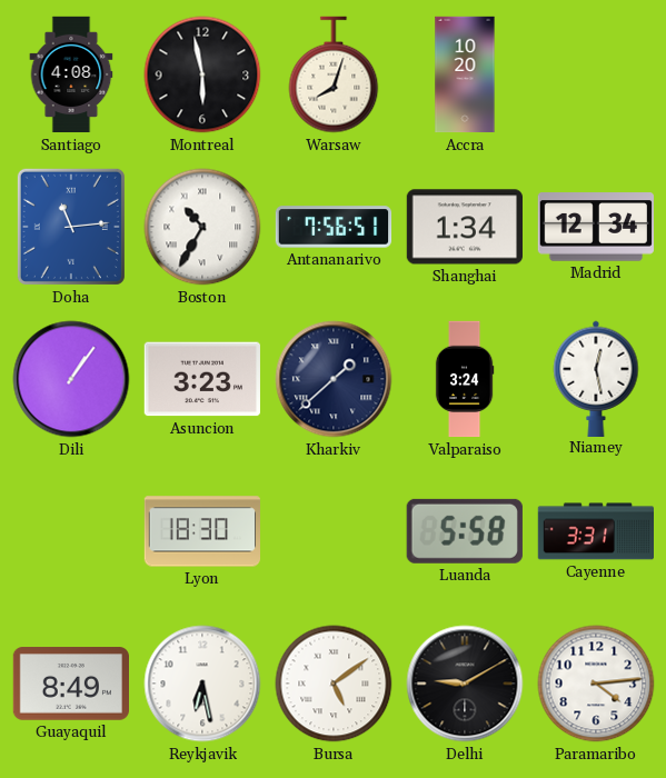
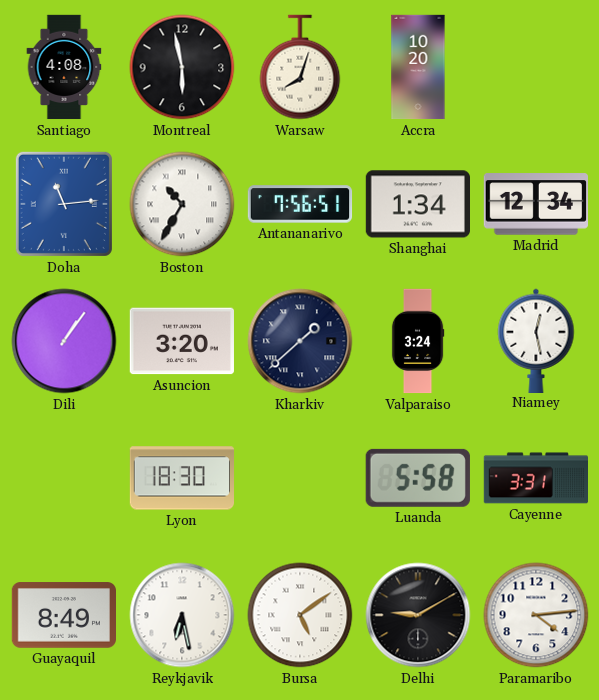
Asuncion: 3:23 -> 3:20
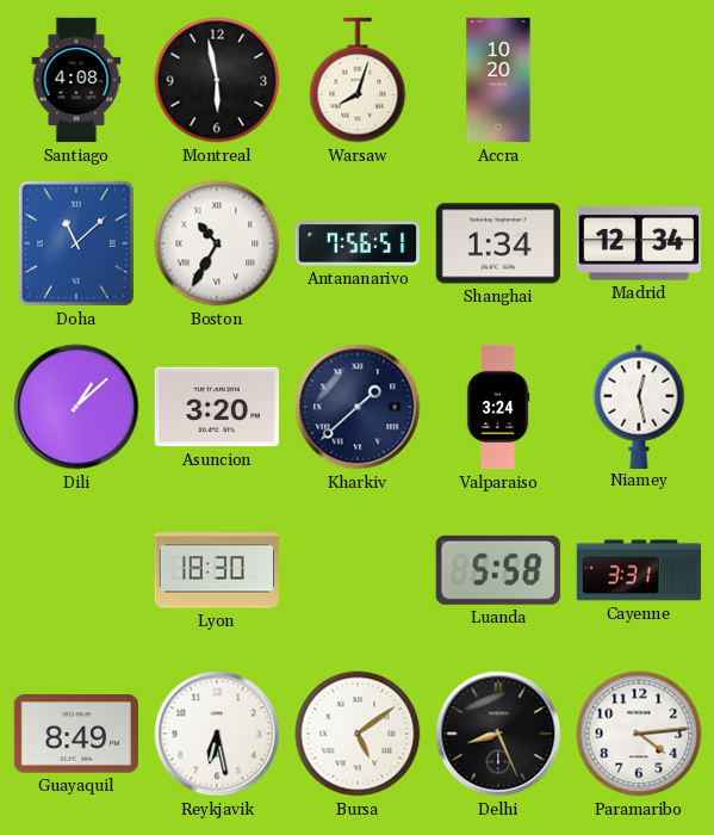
Doha: 11:14 -> 11:08
Dili: 1:06 -> 1:08
Delhi: 9:10 -> 8:26
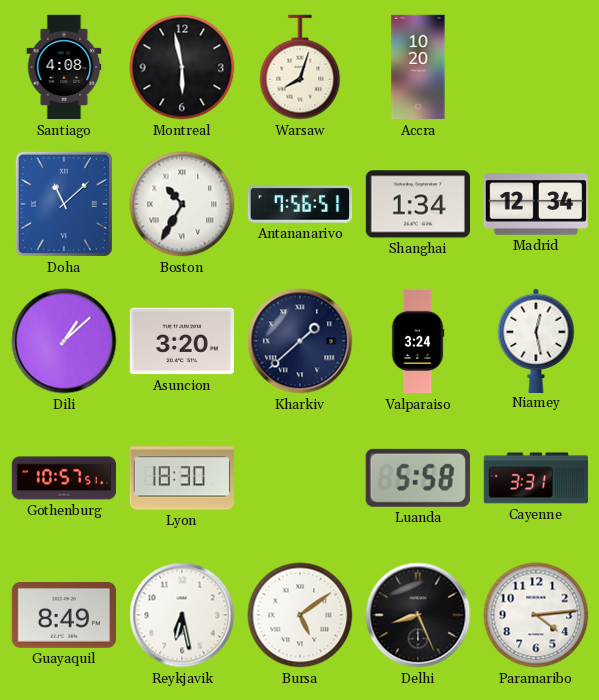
Gothenburg: none -> 10:57
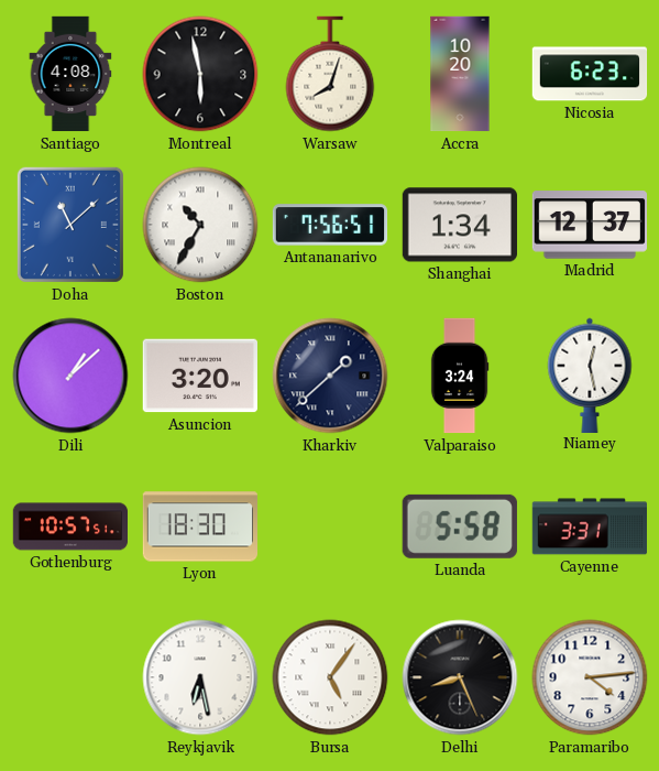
Nicosia: none -> 6:23
Madrid: 12:34 -> 12:37
Guayaquil: 8:49 -> none
Bursa: 5:09 -> 5:06
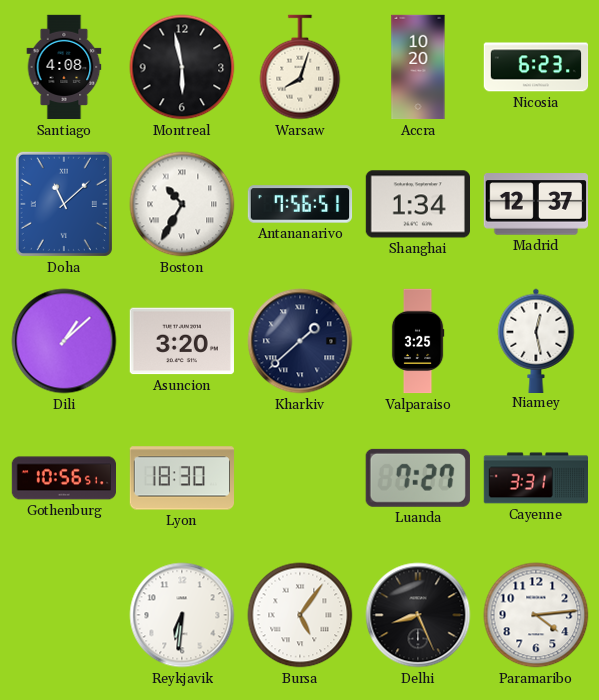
Valparaiso: 3:24 -> 3:25
Gothenburg: 10:57 -> 10:56
Luanda: 5:58 -> 7:27
Reykjavik: 6:28 -> 6:31
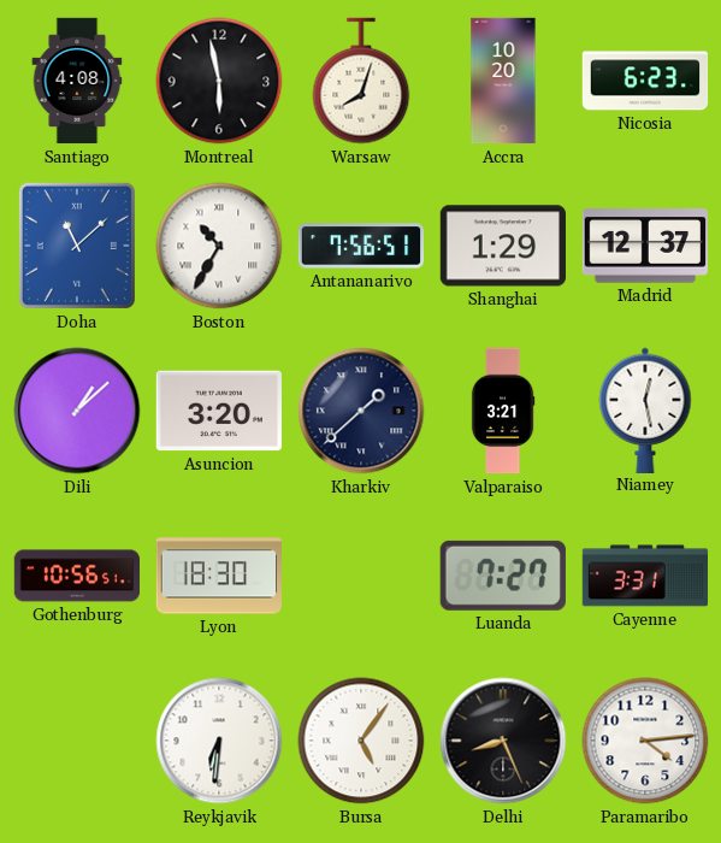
Shanghai: 1:34 -> 1:29
Valparaiso: 3:25 -> 3:21
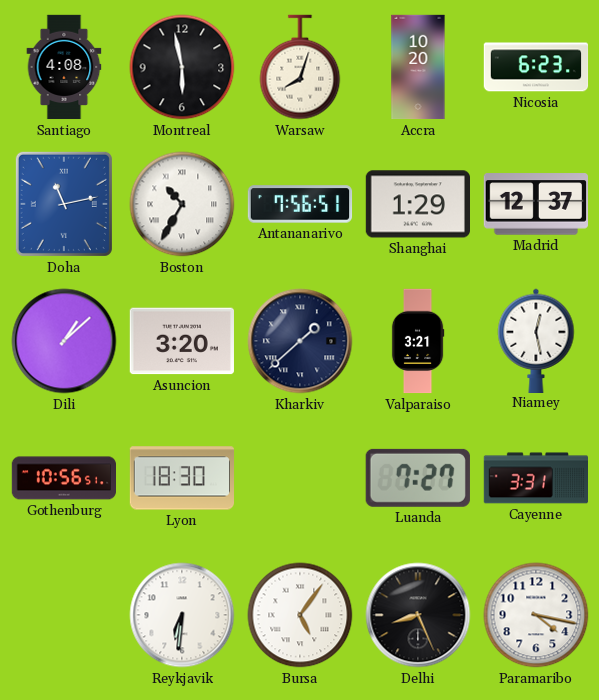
Doha: 11:08 -> 11:13
Paramaribo: 4:14 -> 4:17
